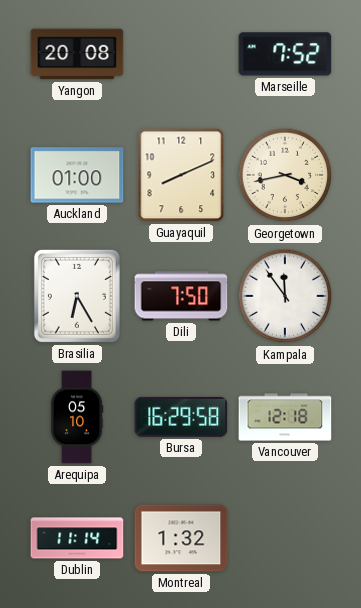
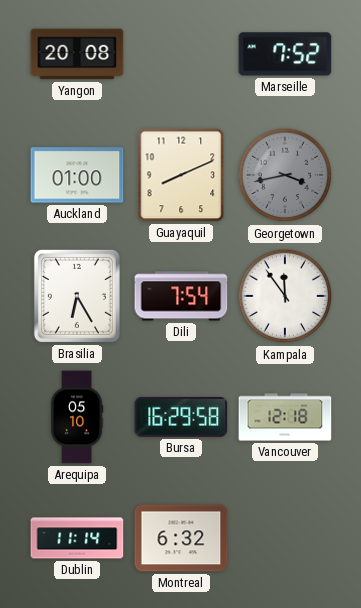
Georgetown dial: cream -> grey
Dili: 7:50 -> 7:54
Montreal: 1:32 -> 6:32
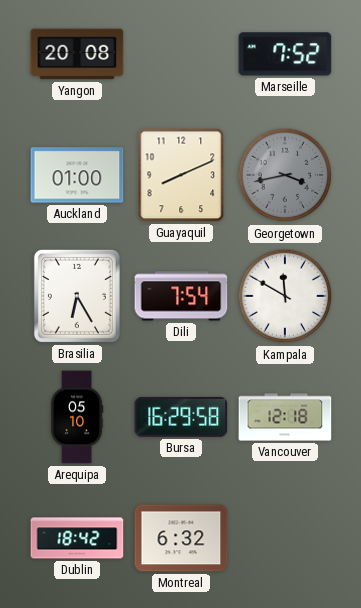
Kampala: 11:54 -> 11:50
Dublin: 11:14 -> 18:42
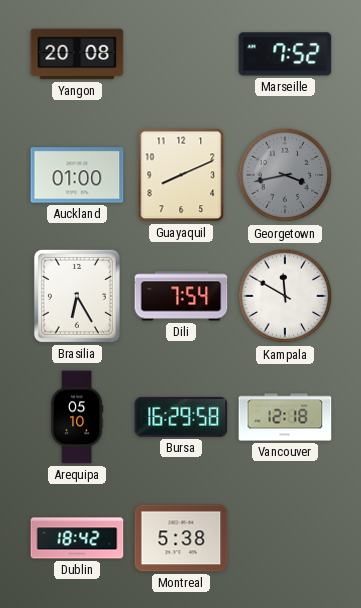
Montreal: 6:32 -> 5:38
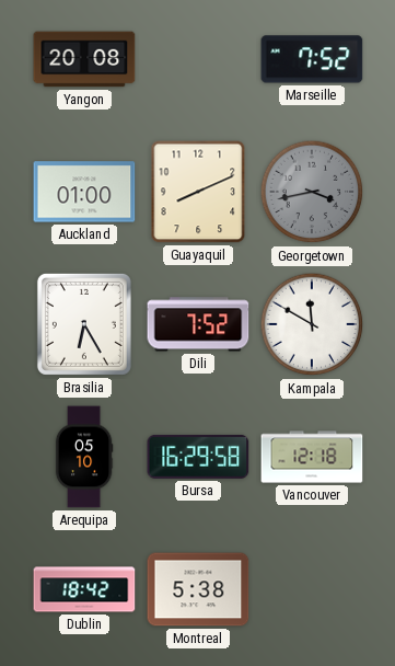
Dili: 7:54 -> 7:52
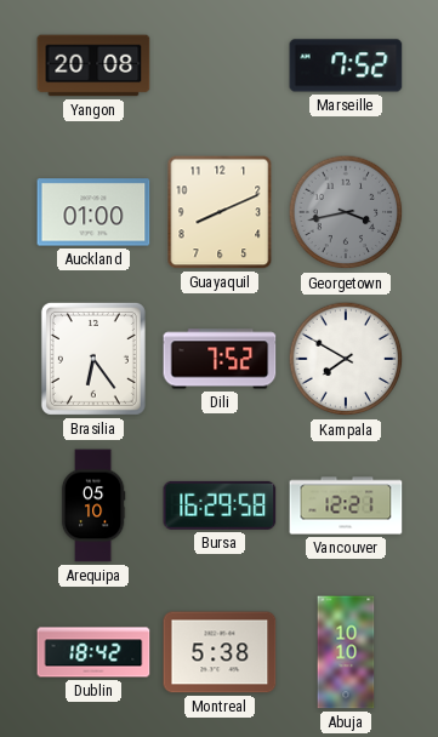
Brasilia: 6:25 -> 6:24
Kampala: 11:50 -> 7:50
Vancouver: 12:18 -> 12:21
Abuja: none -> 10:10
